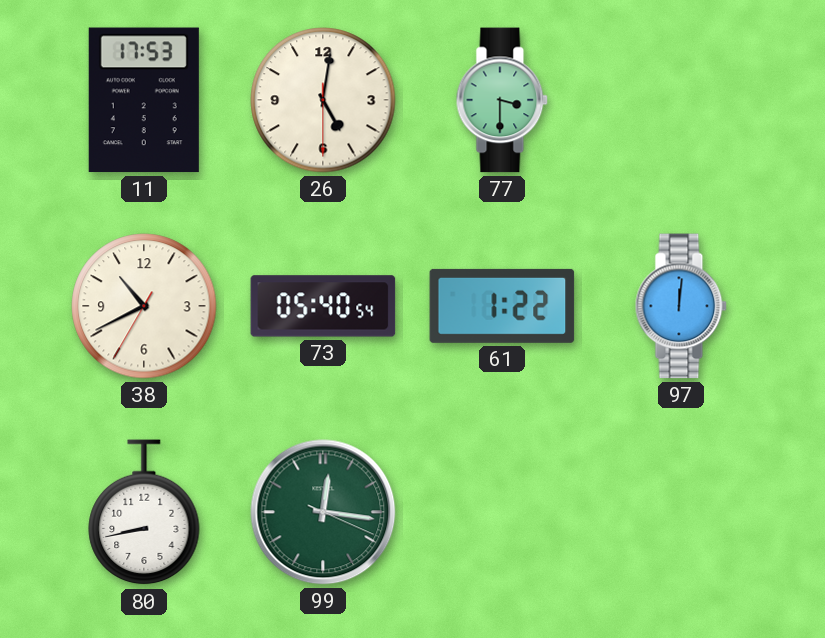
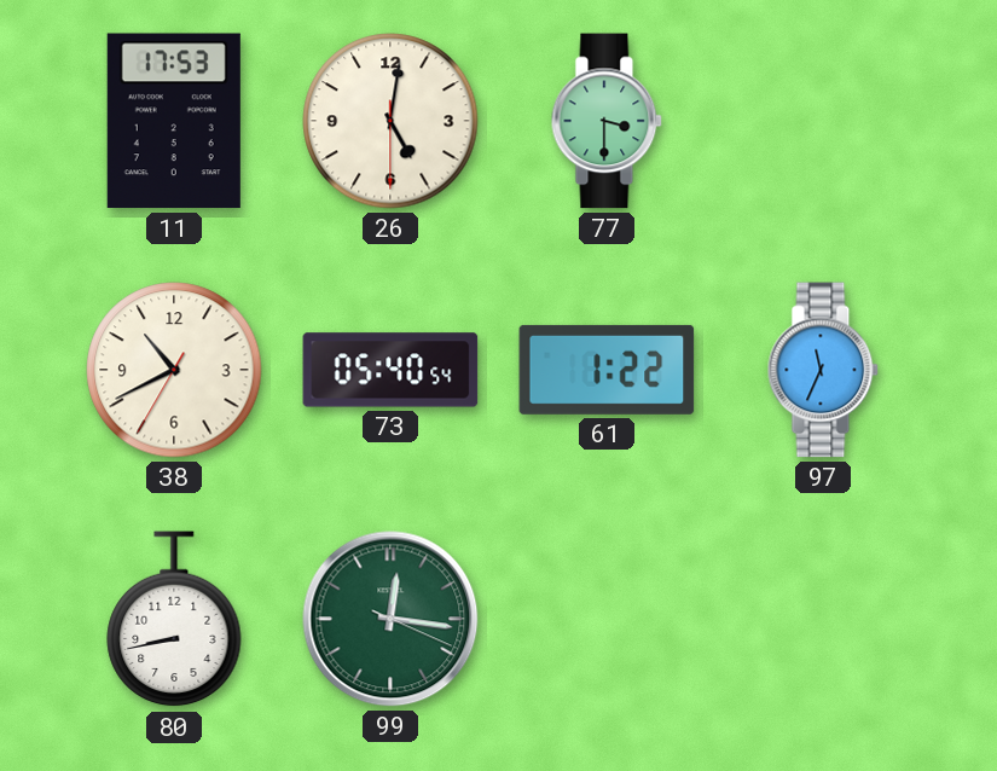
97: 12:01 -> 11:34
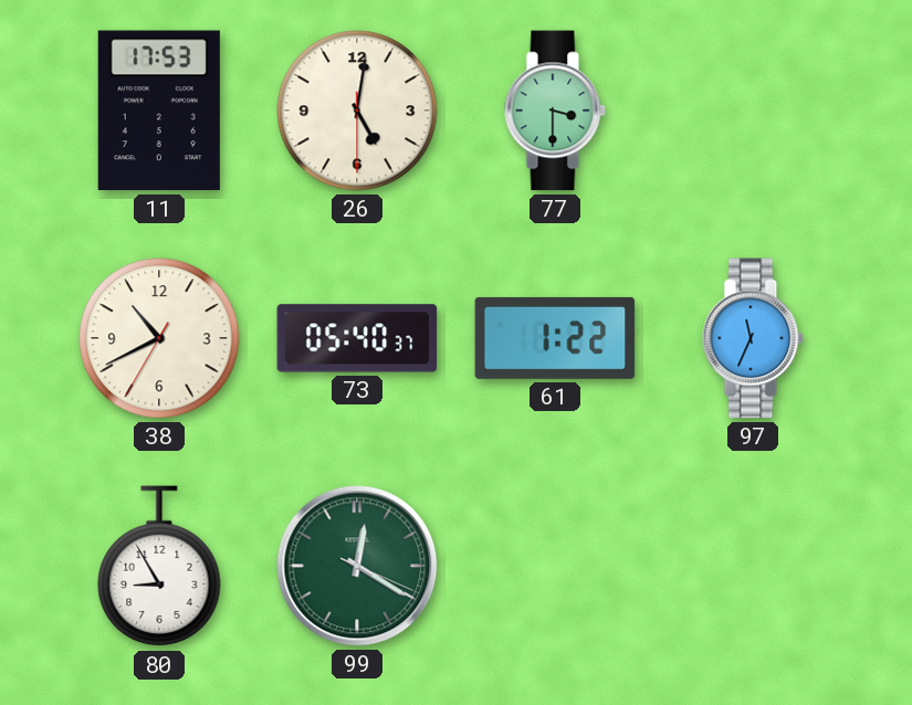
73: 05:40:54 -> 05:40:37
80: 8:43 -> 8:55
99: 12:16 -> 12:20
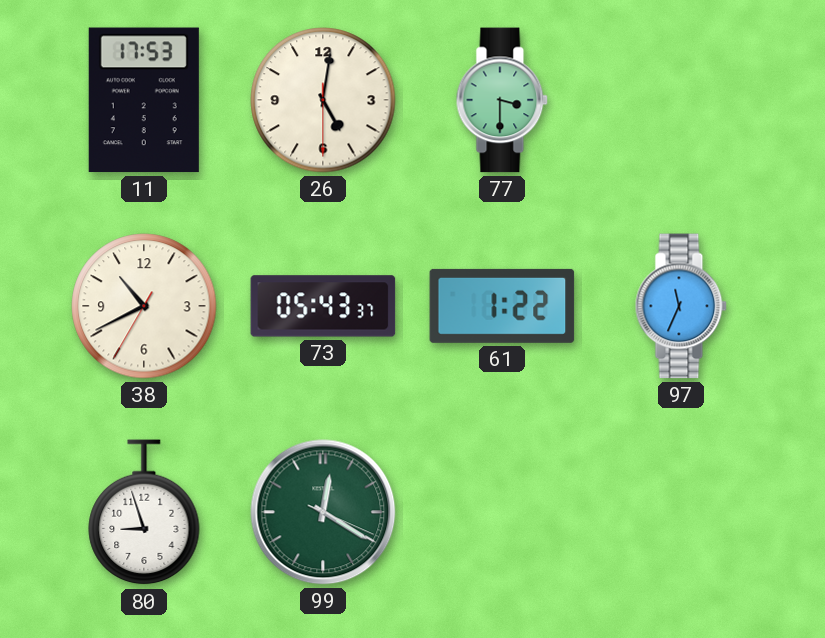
73: 05:40 -> 05:43
80: 8:55 -> 8:57
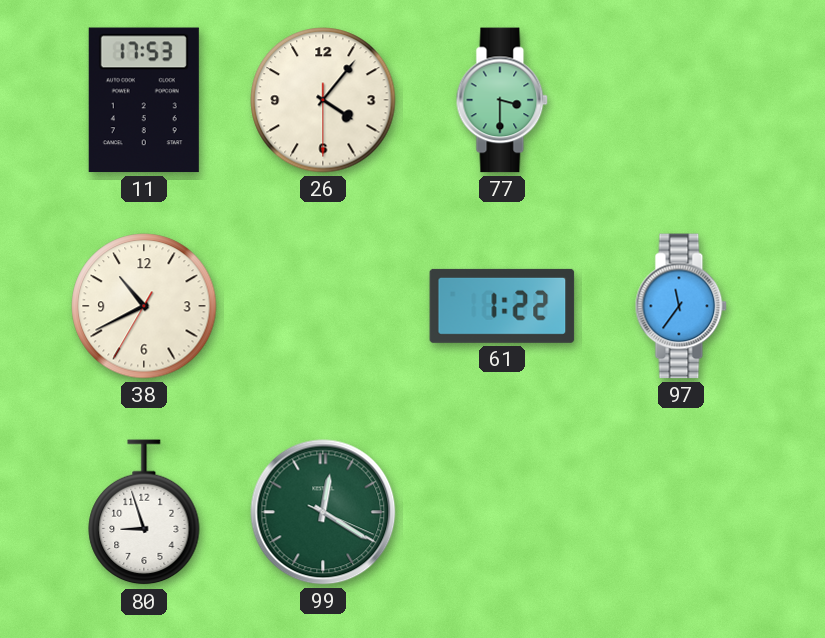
26: 5:01 -> 4:06
73: 05:43 -> none
97: 11:34 -> 11:36
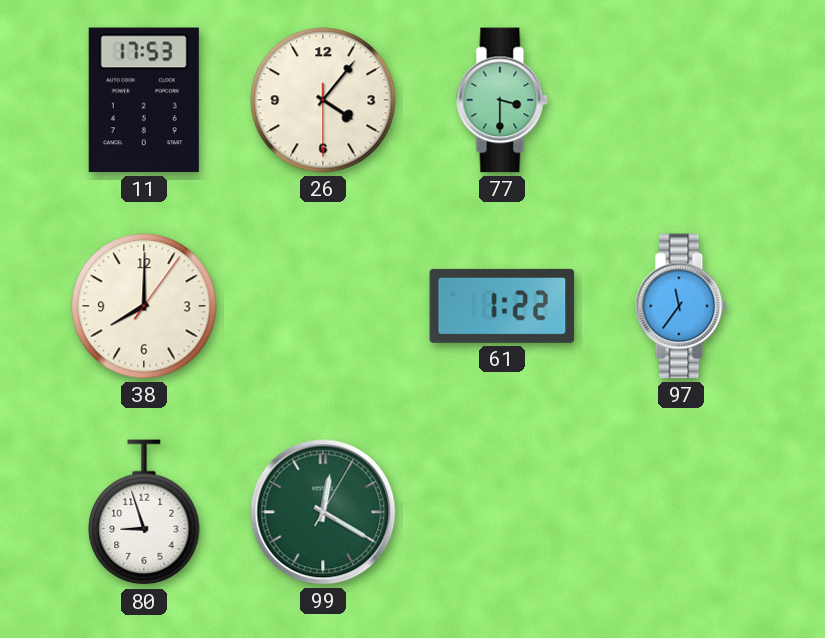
38: 10:40 -> 8:00
99: 12:20:19 -> 12:20:05
